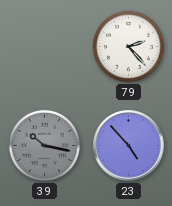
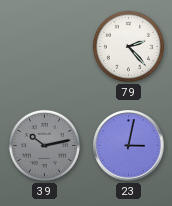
39: 10:17 -> 10:13
23: 4:53 -> 3:02
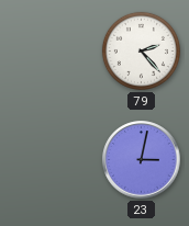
39: 10:13 -> none
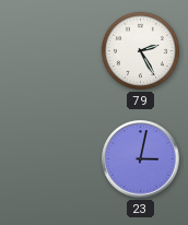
79: 2:23 -> 2:25
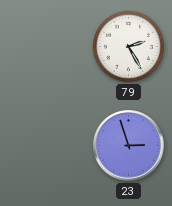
23: 3:02 -> 2:57
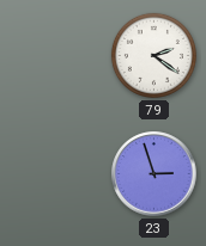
79: 2:25 -> 2:21
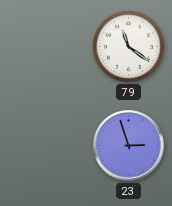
79: 2:21 -> 11:21
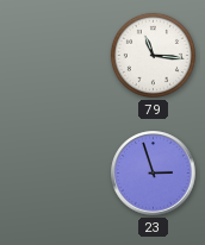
79: 11:21 -> 11:16
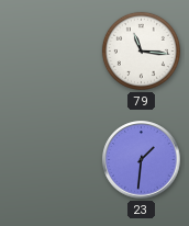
23: 2:57 -> 1:31
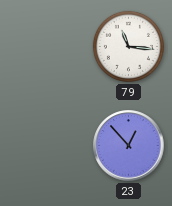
23: 1:31 -> 12:53
